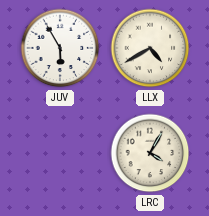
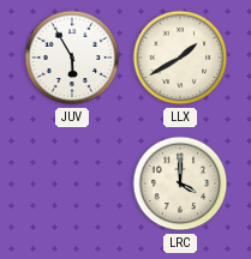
LLX: 4:40 -> 1:40
LRC: 4:05 -> 4:00
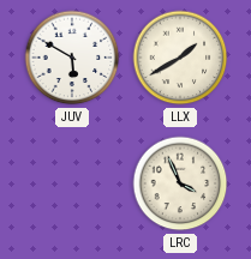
JUV: 5:55 -> 5:50
LRC: 4:00 -> 3:56
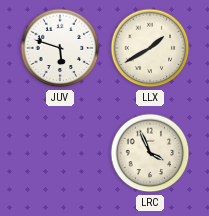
JUV: 5:50 -> 5:48
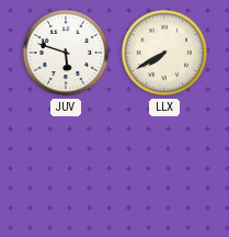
LLX: 1:40 -> 7:40
LRC: 3:56 -> none
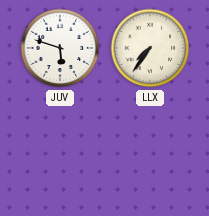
LLX: 7:40 -> 7:36
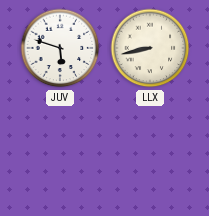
LLX: 7:36 -> 8:43
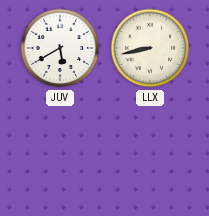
JUV: 5:48 -> 5:40
